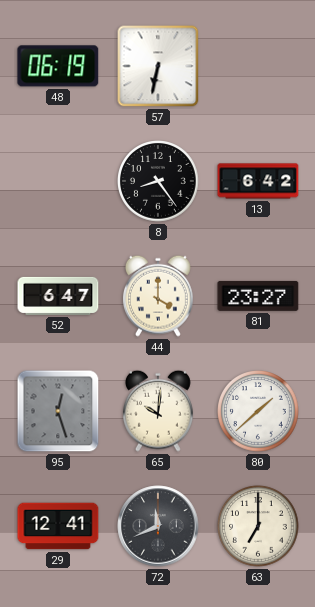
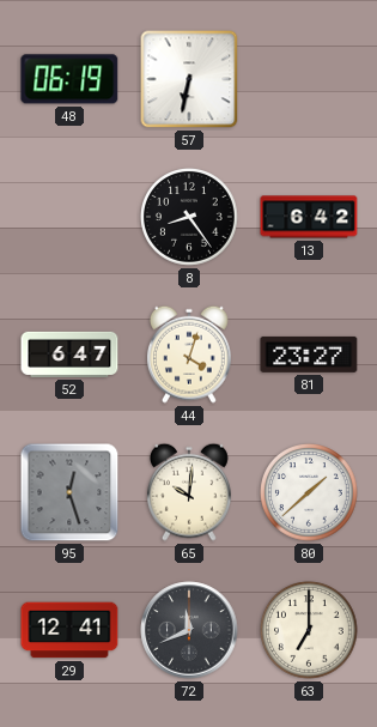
44: 4:00 -> 4:03
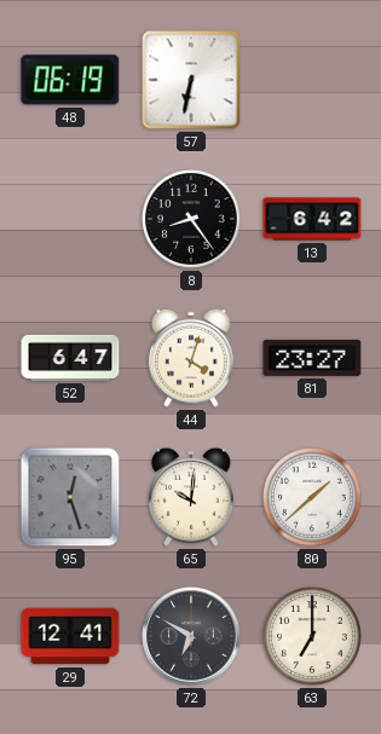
72: 11:41 -> 6:50
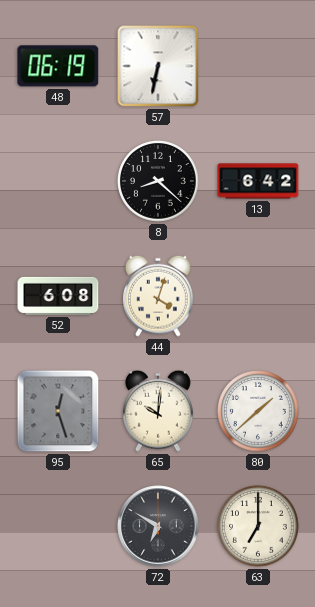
8: 8:24 -> 8:22
52: 6:47 -> 6:08
81: 23:27 -> none
29: 12:41 -> none
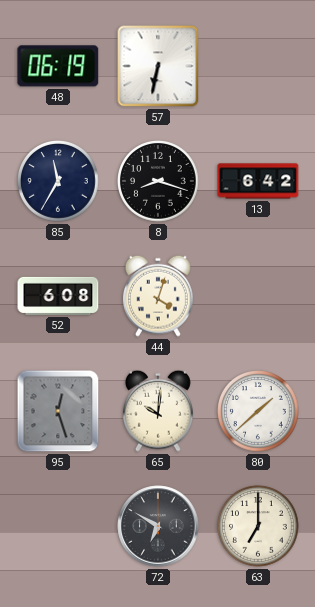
85: none -> 11:35
8: 8:22 -> 8:18
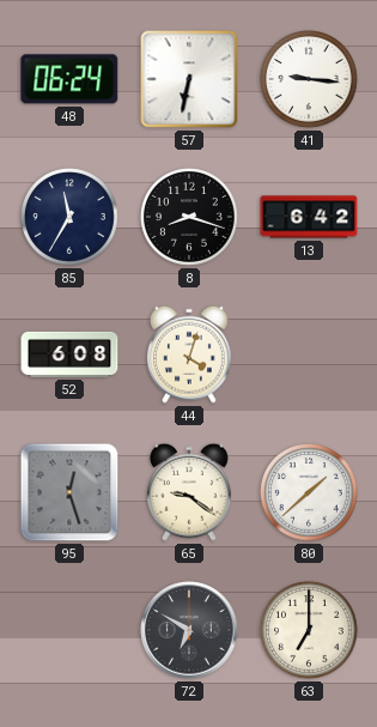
48: 06:19 -> 06:24
41: none -> 9:16
65: 10:01 -> 9:21
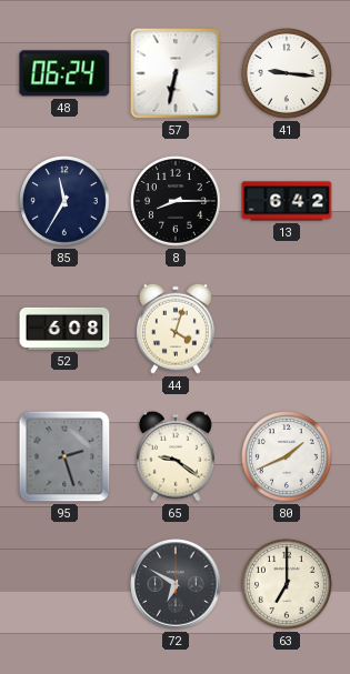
8: 8:18 -> 8:15
95: 12:27 -> 2:27
80: 1:38 -> 1:41
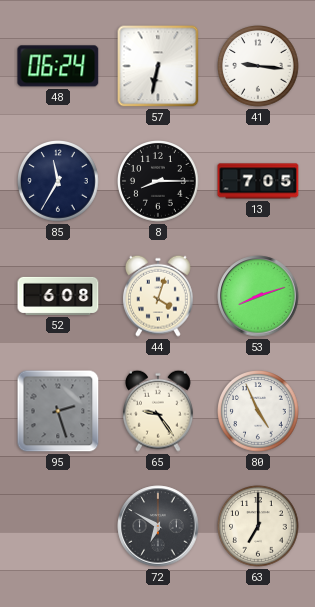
13: 6:42 -> 7:05
53: none -> 8:12
65: 9:21 -> 9:24
80: 1:41 -> 4:56
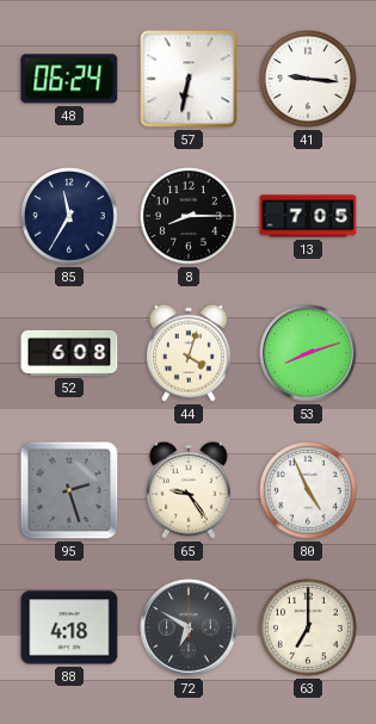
88: none -> 4:18
